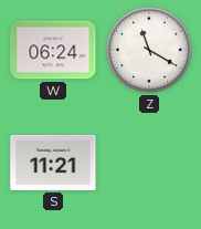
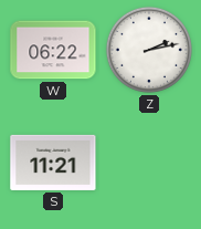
W: 06:24 -> 06:22
Z: 11:20 -> 2:13
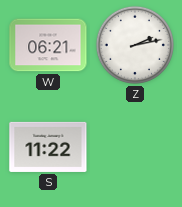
W: 06:22 -> 06:21
S: 11:21 -> 11:22
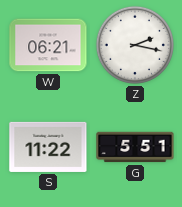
Z: 2:13 -> 2:17
G: none -> 5:51
